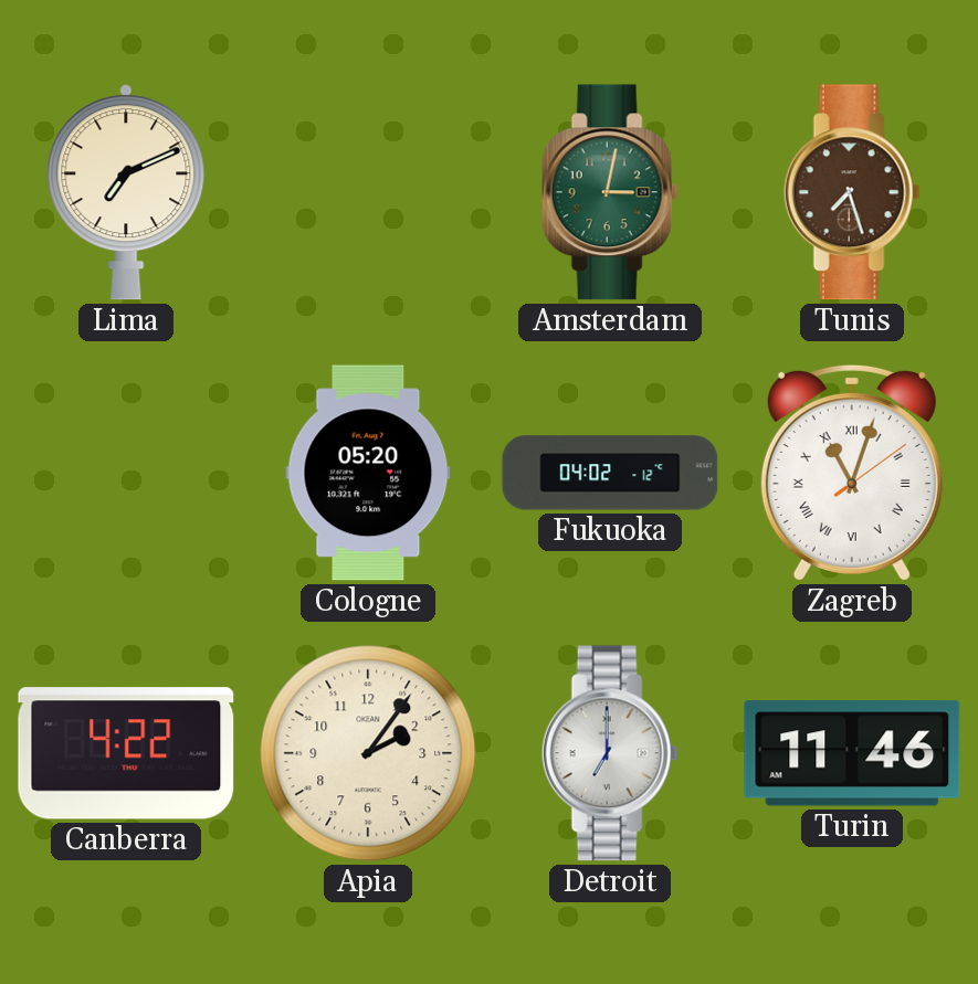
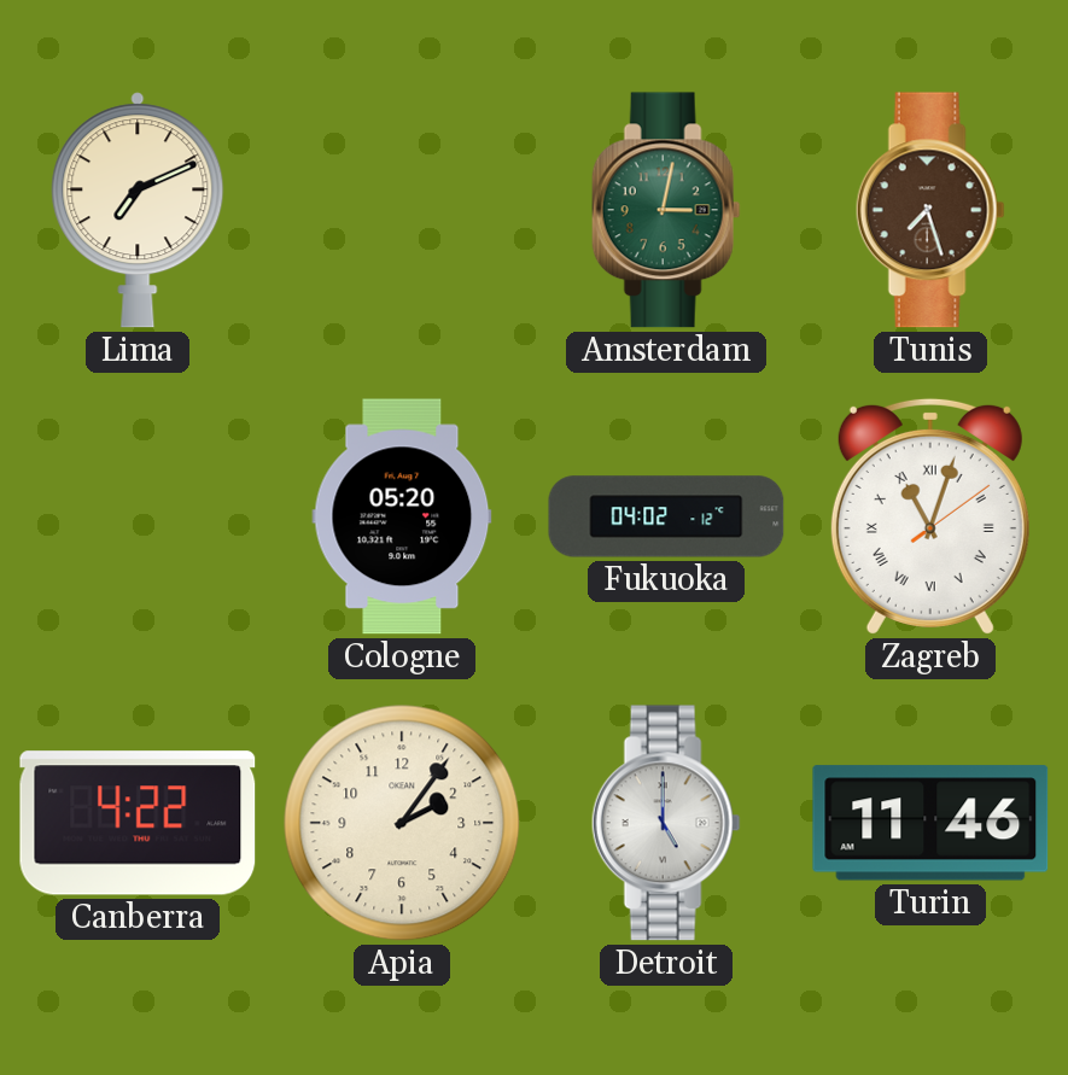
Detroit: 7:00 -> 5:00
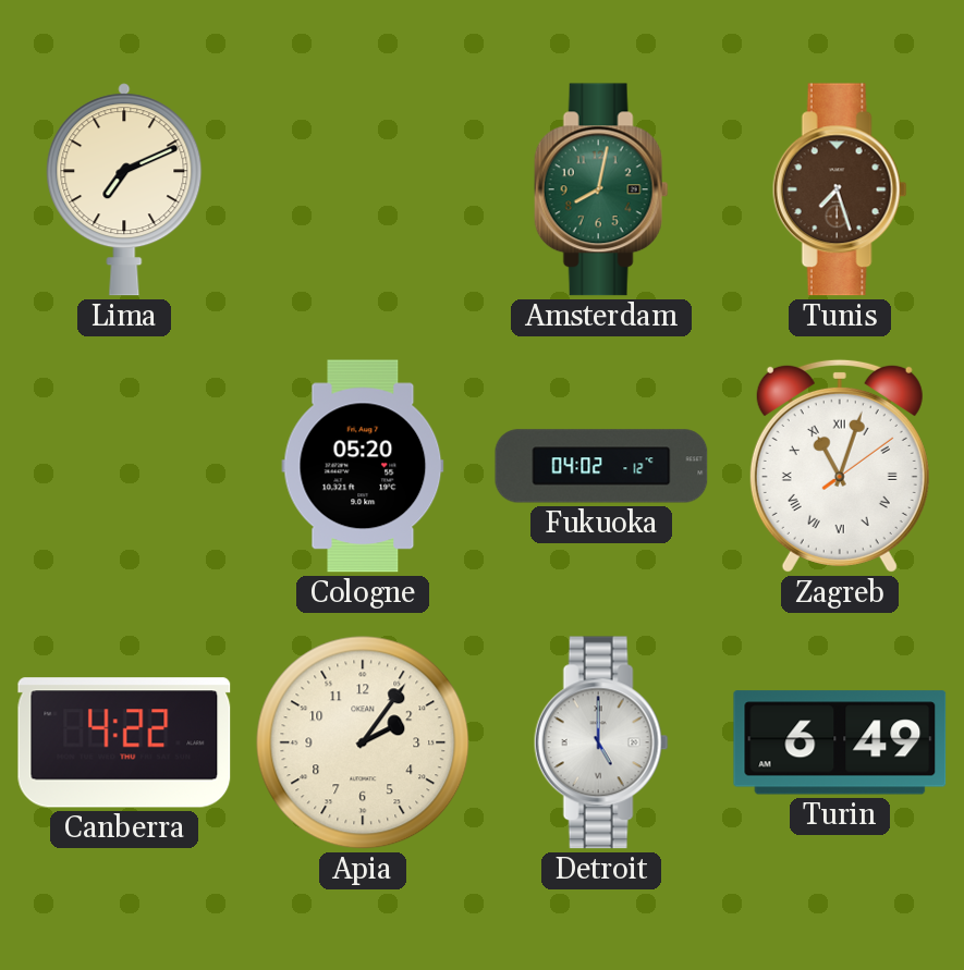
Amsterdam: 3:02 -> 8:02
Turin: 11:46 -> 6:49
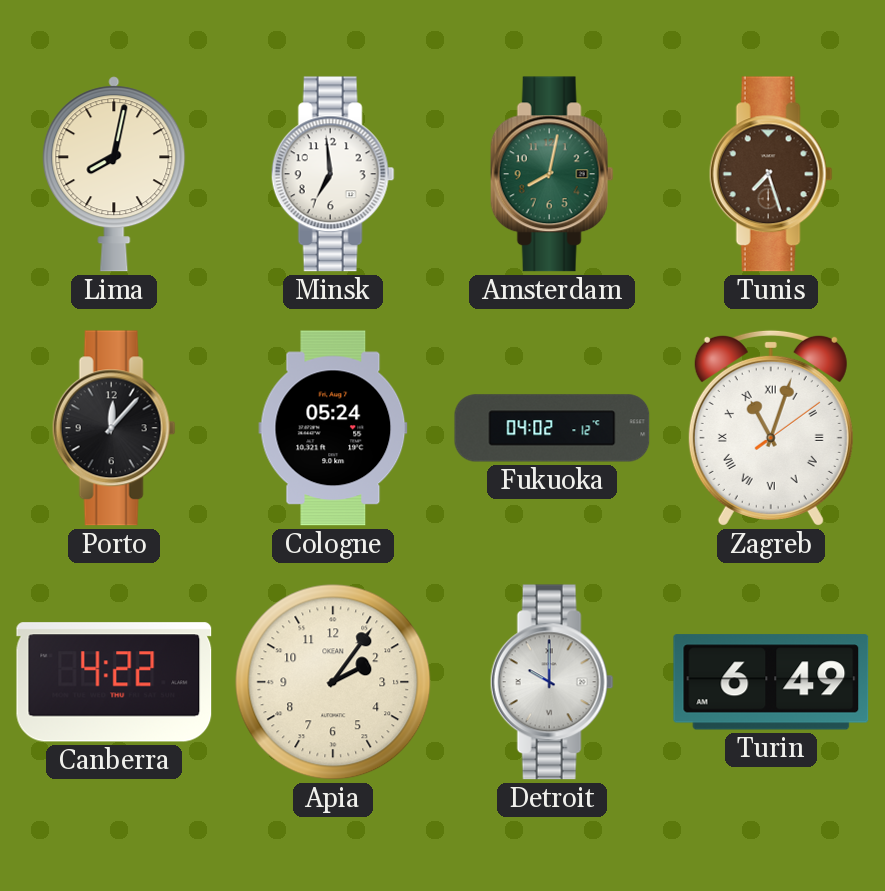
Lima: 7:11 -> 8:02
Minsk: none -> 6:59
Porto: none -> 12:07
Cologne: 05:20 -> 05:24
Detroit: 5:00 -> 10:00
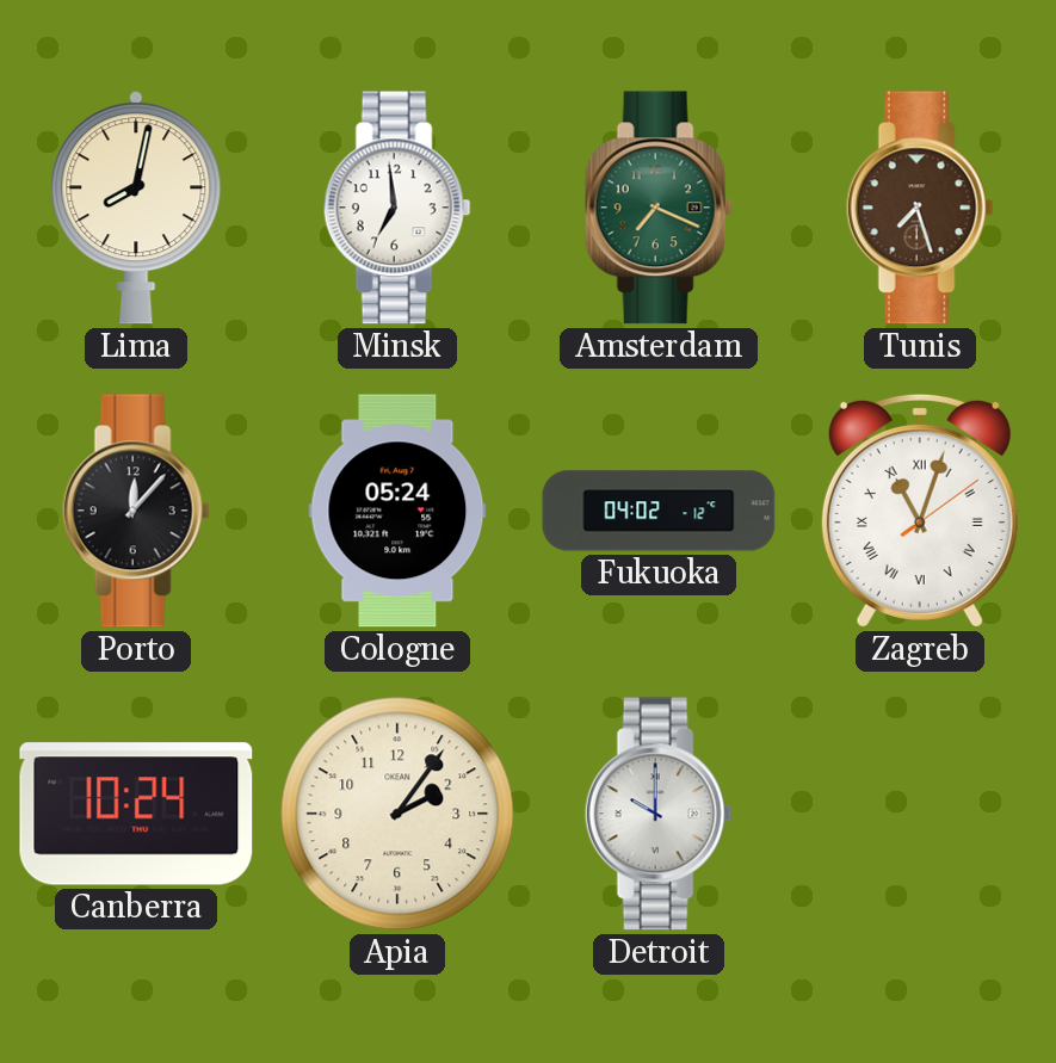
Amsterdam: 8:02 -> 7:19
Canberra: 4:22 -> 10:24
Turin: 6:49 -> none
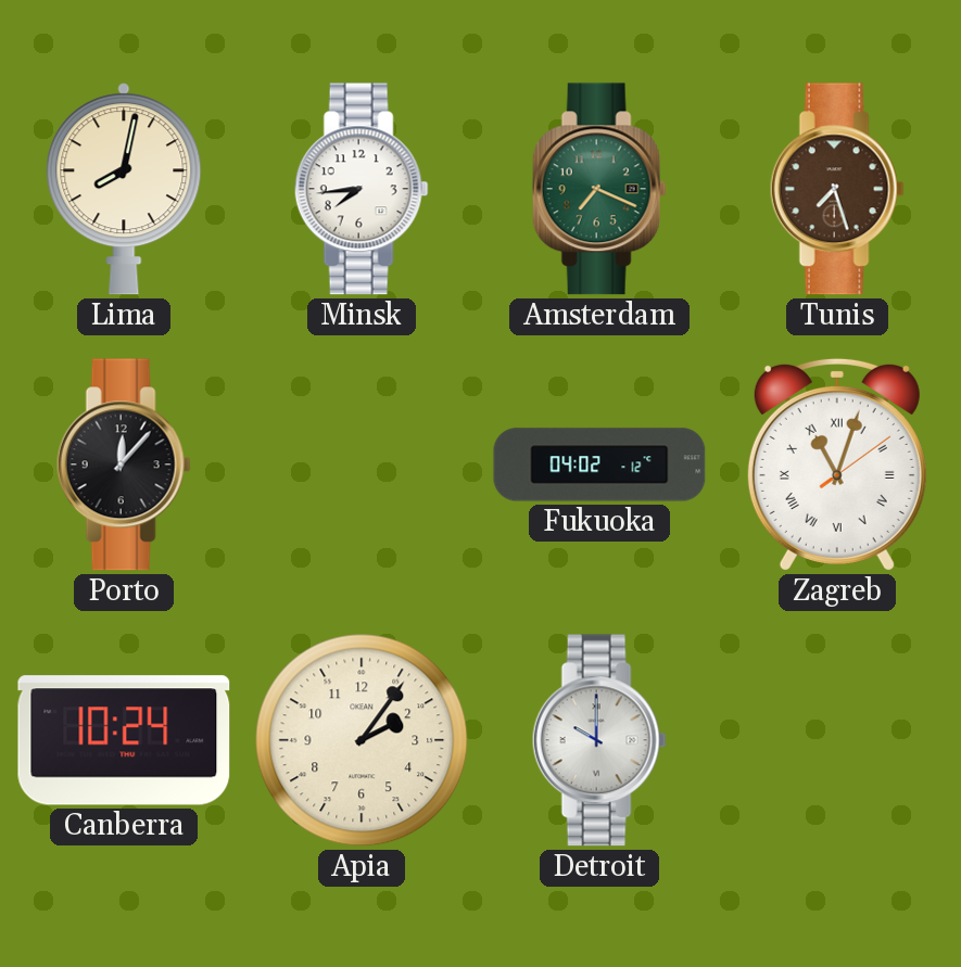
Minsk: 6:59 -> 7:44
Cologne: 05:24 -> none
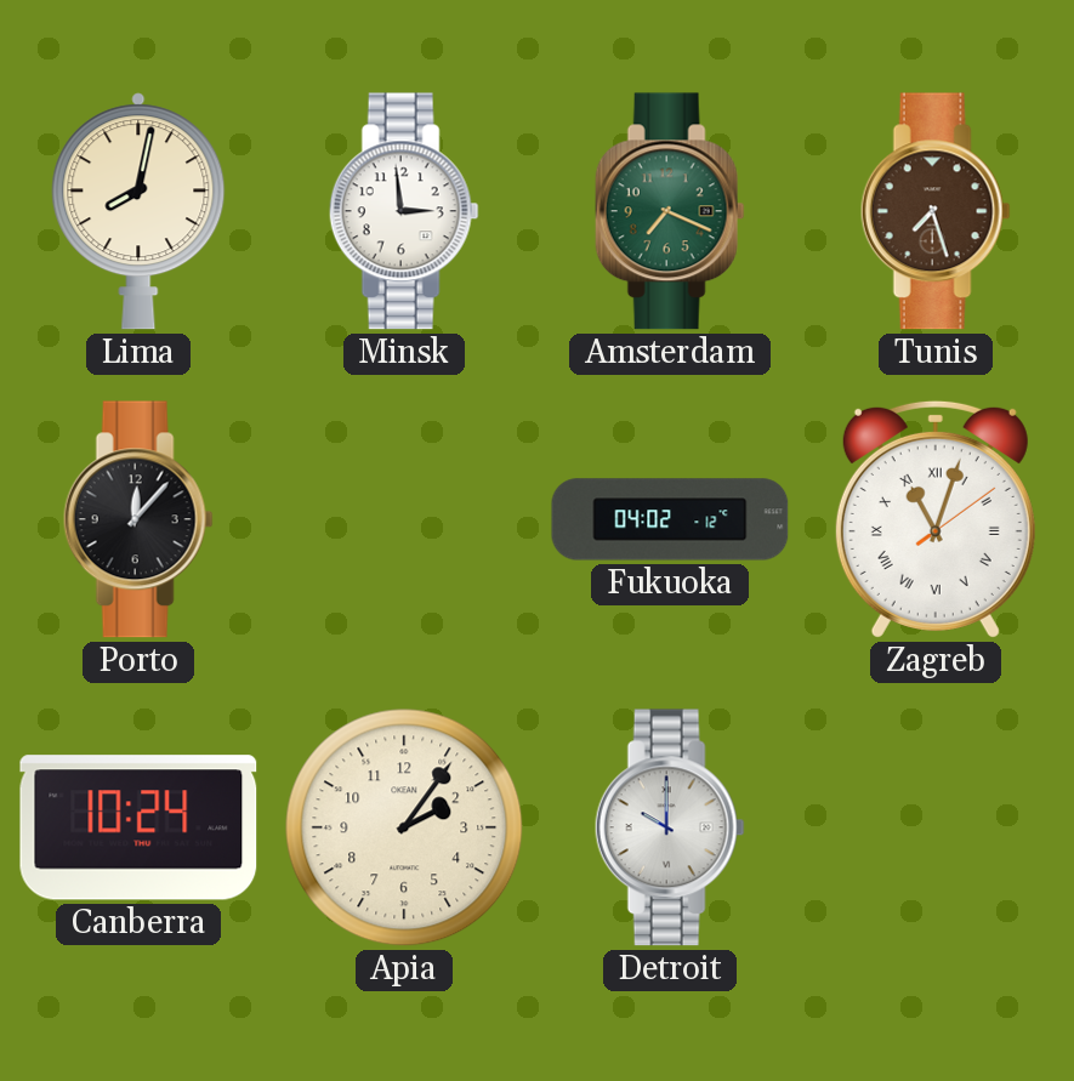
Minsk: 7:44 -> 2:59
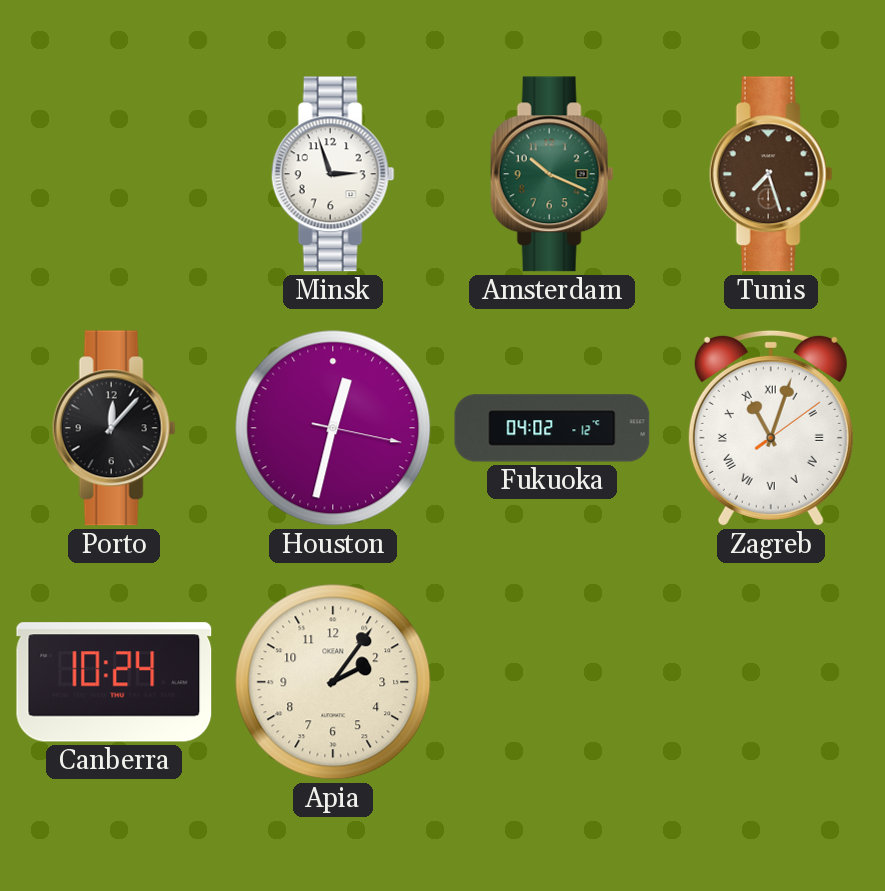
Lima: 8:02 -> none
Minsk: 2:59 -> 2:57
Amsterdam: 7:19 -> 10:19
Houston: none -> 12:32
Detroit: 10:00 -> none
